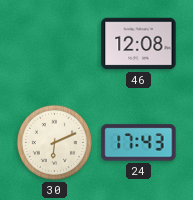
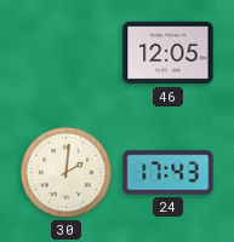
46: 12:08 -> 12:05
30: 6:11 -> 2:01
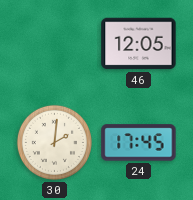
24: 17:43 -> 17:45
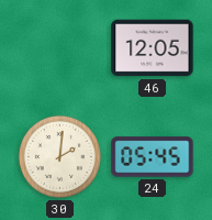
24: 17:45 -> 05:45
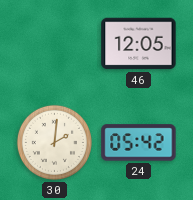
24: 05:45 -> 05:42
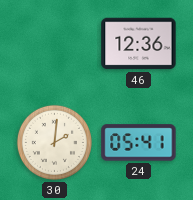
46: 12:05 -> 12:36
24: 05:42 -> 05:41
